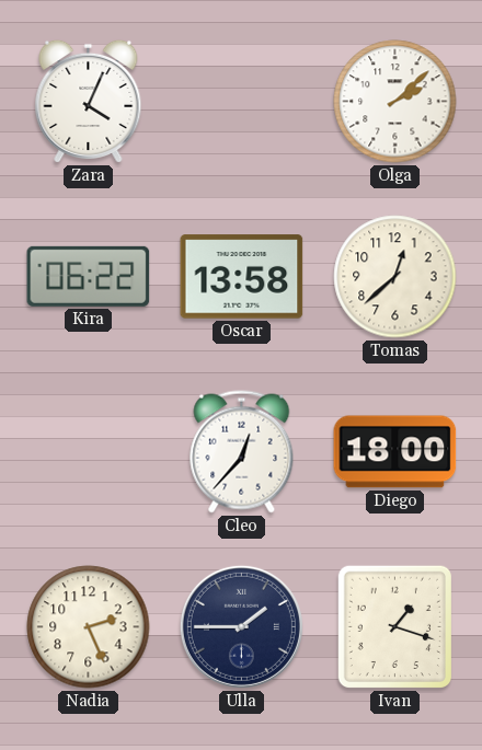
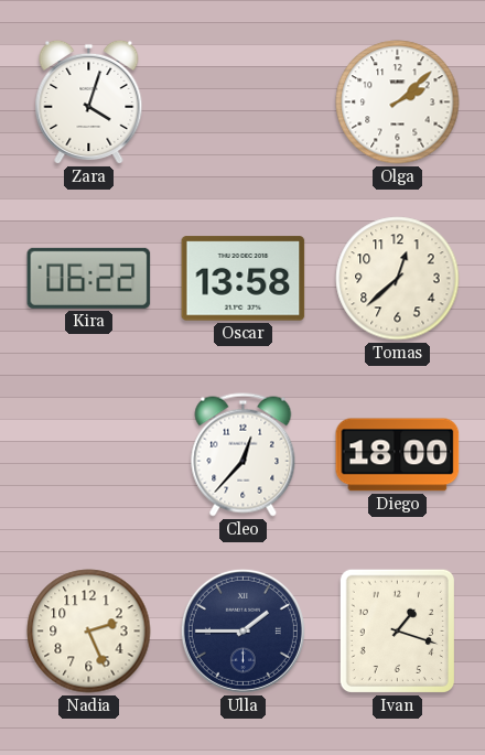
Zara: 4:04 -> 4:03
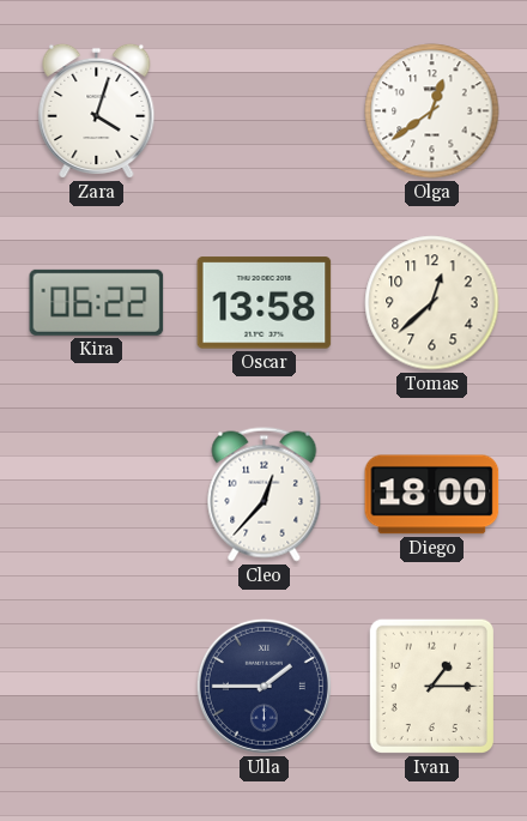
Olga: 2:08 -> 12:39
Nadia: 2:26 -> none
Ivan: 1:18 -> 1:15
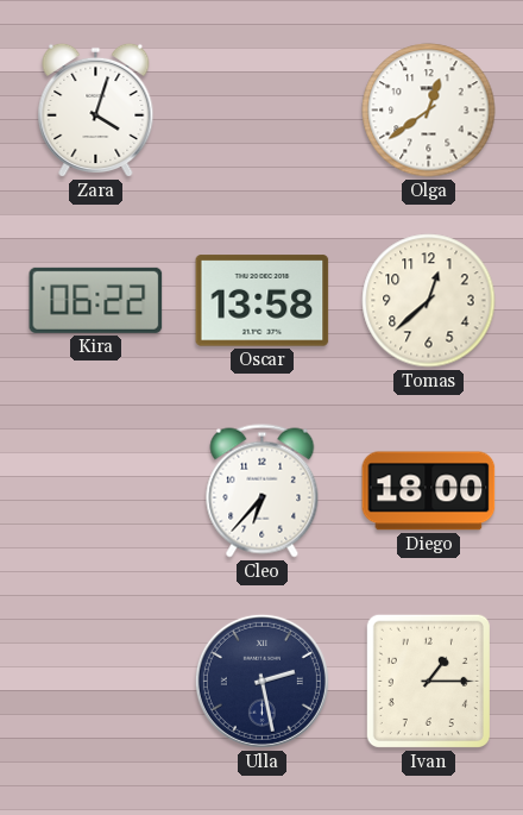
Cleo: 12:37 -> 6:37
Ulla: 1:45 -> 2:28
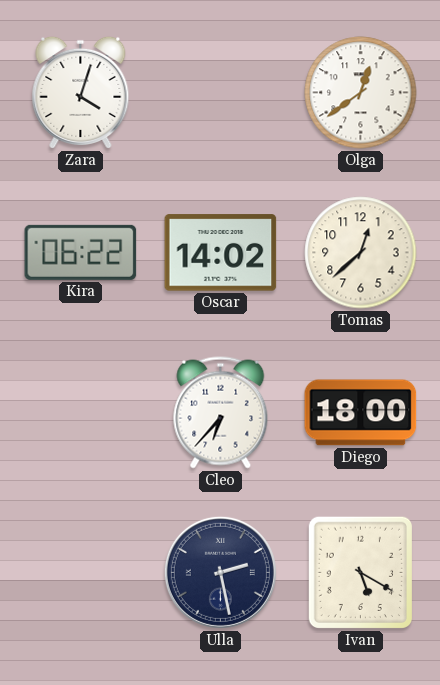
Oscar: 13:58 -> 14:02
Ivan: 1:15 -> 5:20
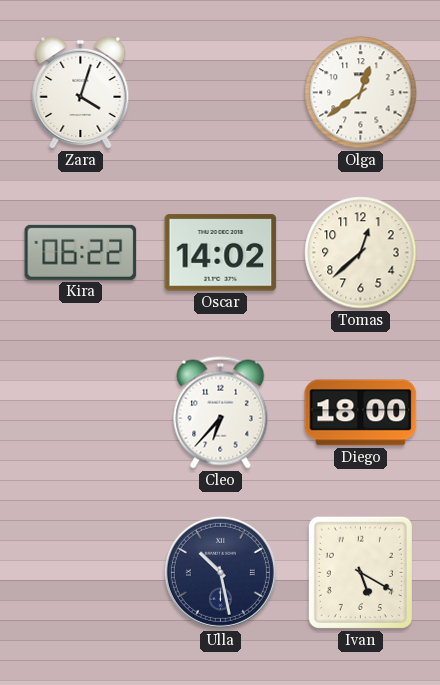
Ulla: 2:28 -> 10:28
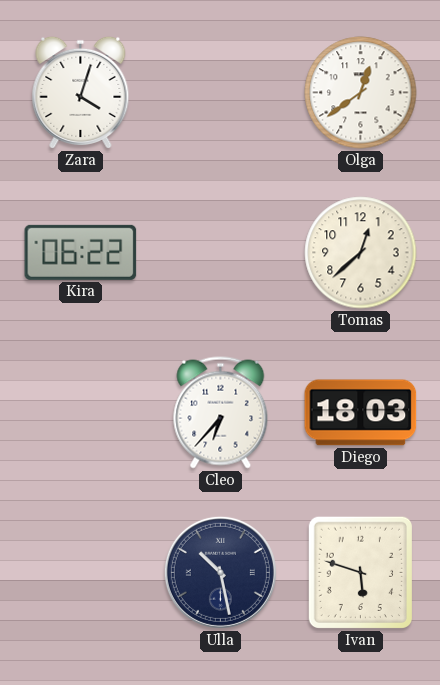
Oscar: 14:02 -> none
Diego: 18:00 -> 18:03
Ivan: 5:20 -> 5:48
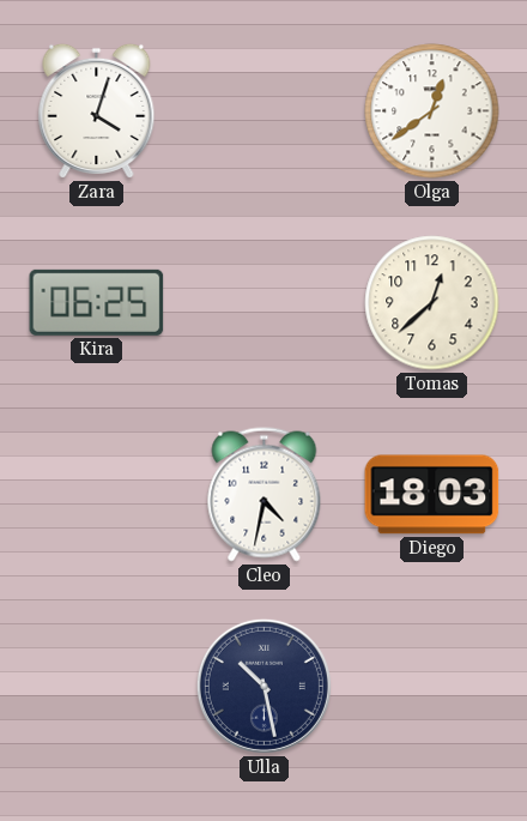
Kira: 06:22 -> 06:25
Cleo: 6:37 -> 4:32
Ivan: 5:48 -> none
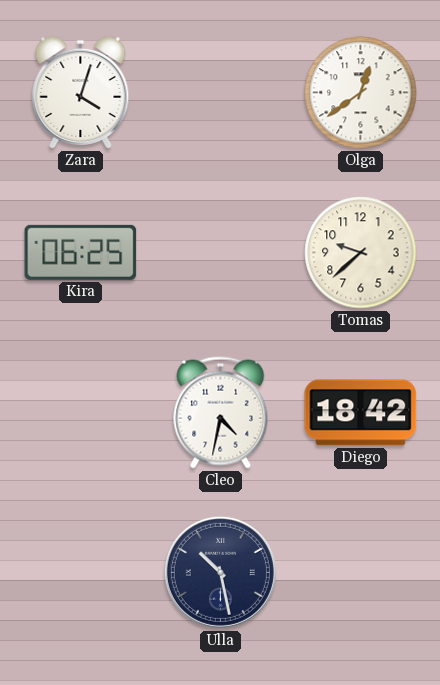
Tomas: 12:38 -> 9:38
Diego: 18:03 -> 18:42
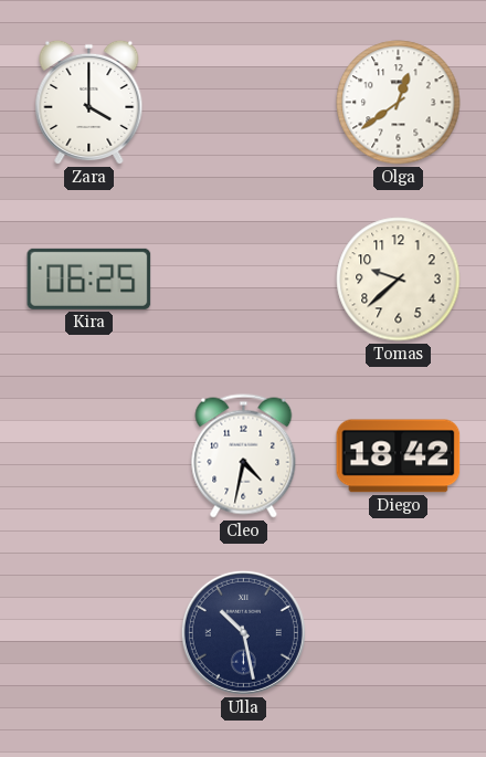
Zara: 4:03 -> 4:00
